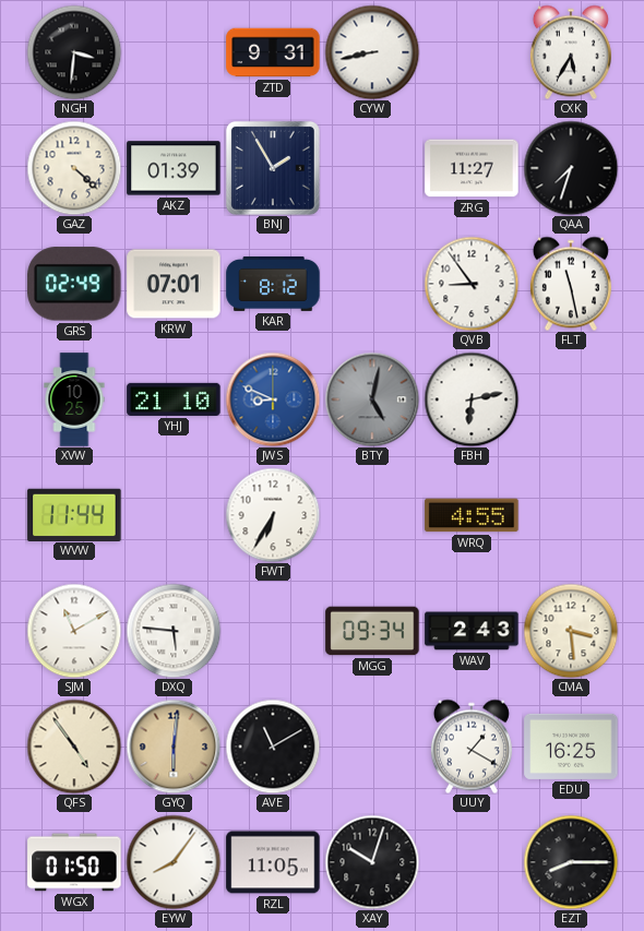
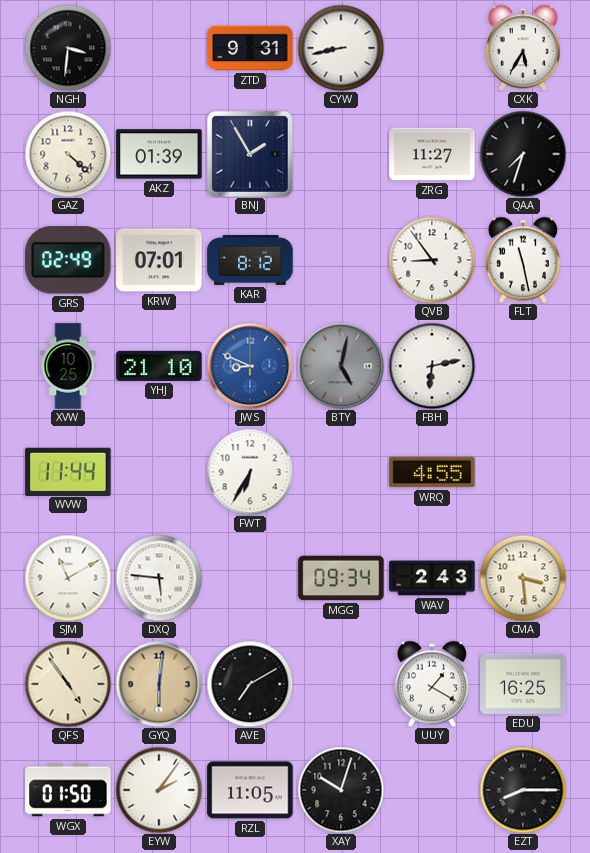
AVE: 11:10 -> 7:10
EYW: 8:06 -> 2:06
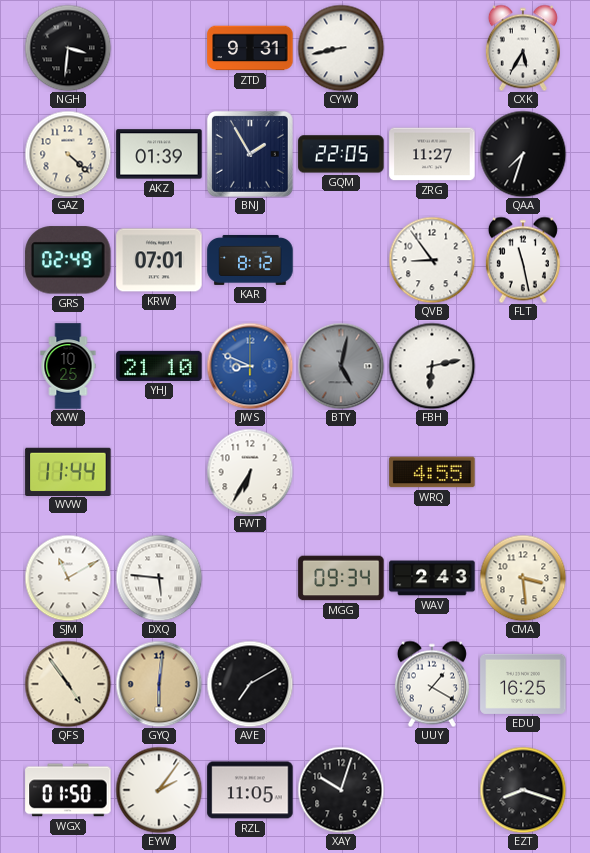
GQM: none -> 22:05
EZT: 8:15 -> 8:18
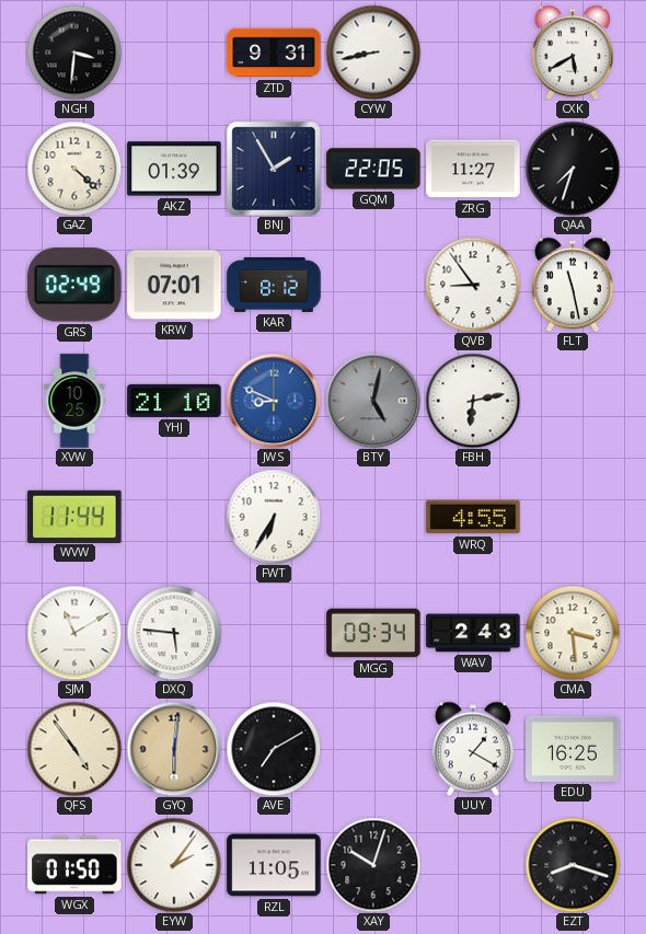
CXK: 5:35 -> 5:40
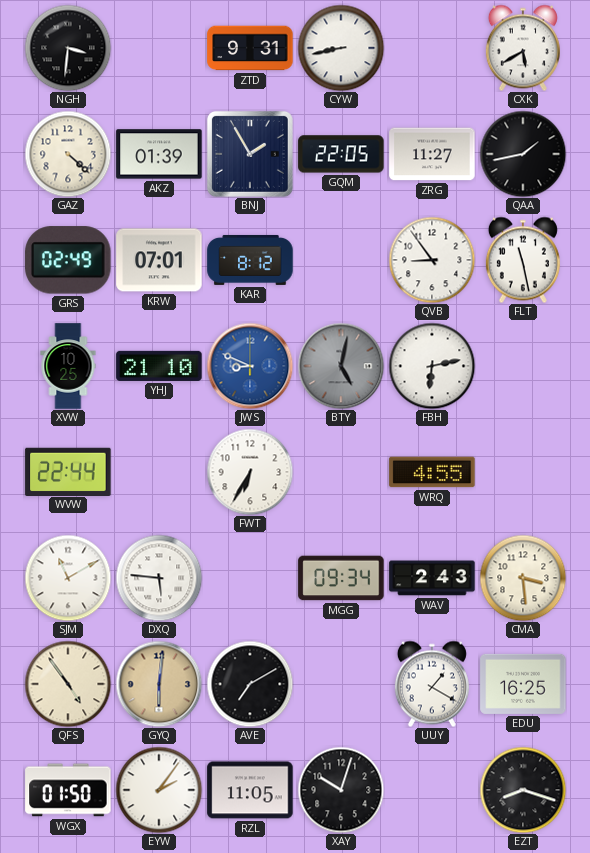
QAA: 7:33 -> 1:43
WVW: 11:44 -> 22:44
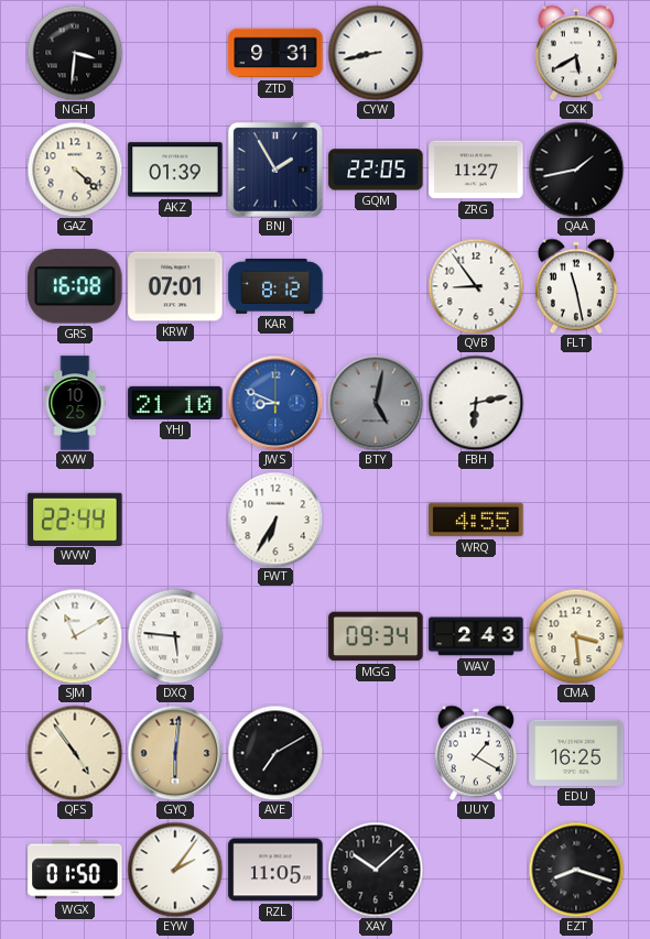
GRS: 02:49 -> 16:08
XAY: 10:03 -> 10:08
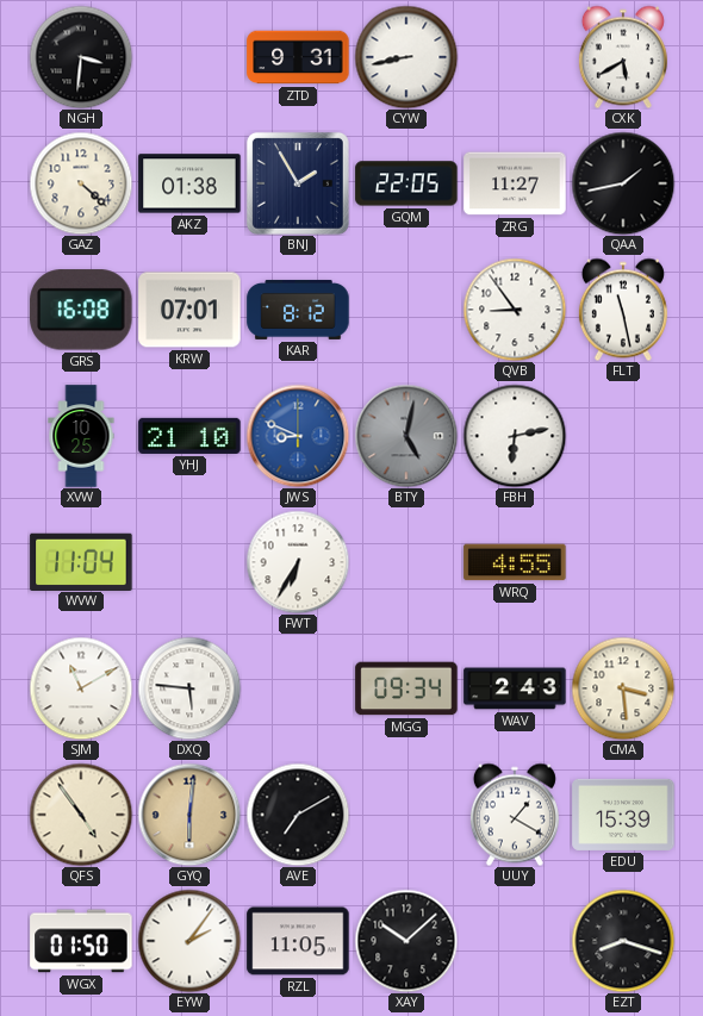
AKZ: 01:39 -> 01:38
WVW: 22:44 -> 11:04
EDU: 16:25 -> 15:39
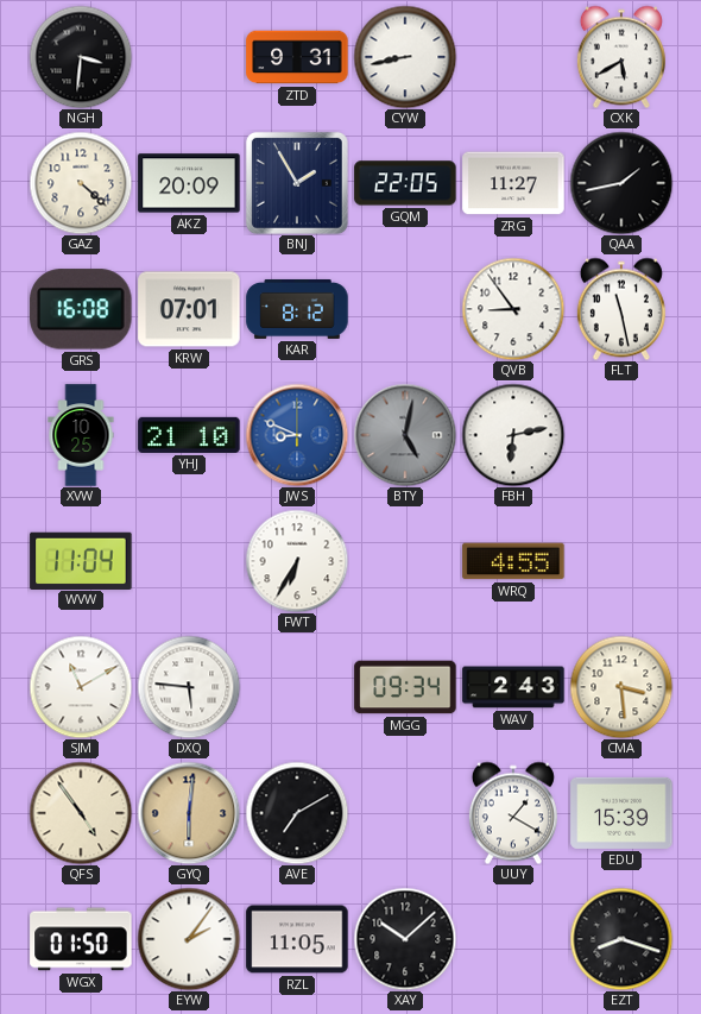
AKZ: 01:38 -> 20:09
